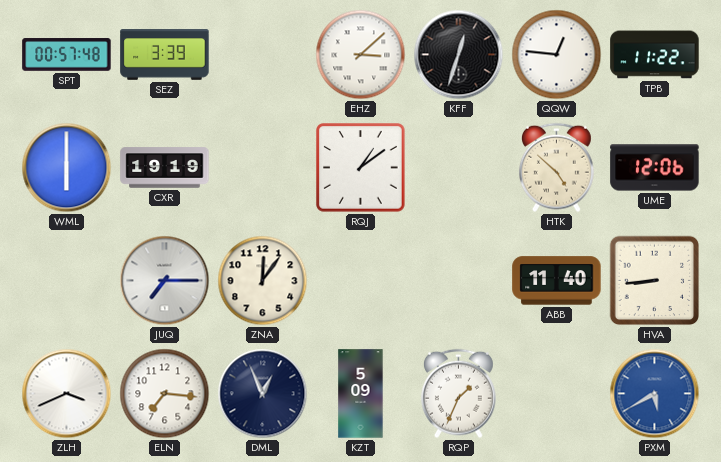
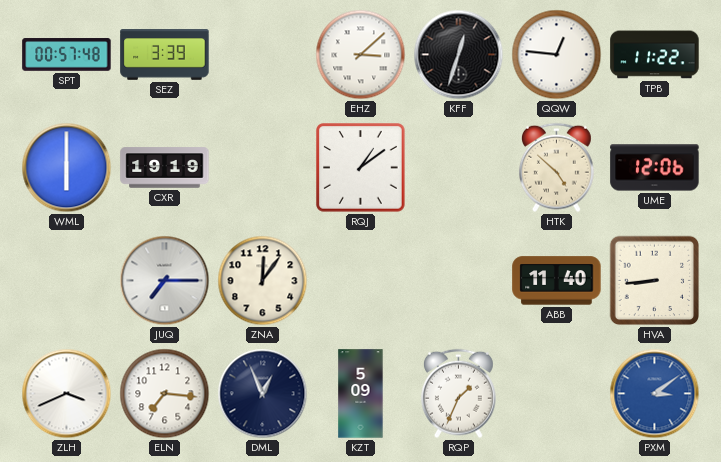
PXM: 5:40 -> 3:09
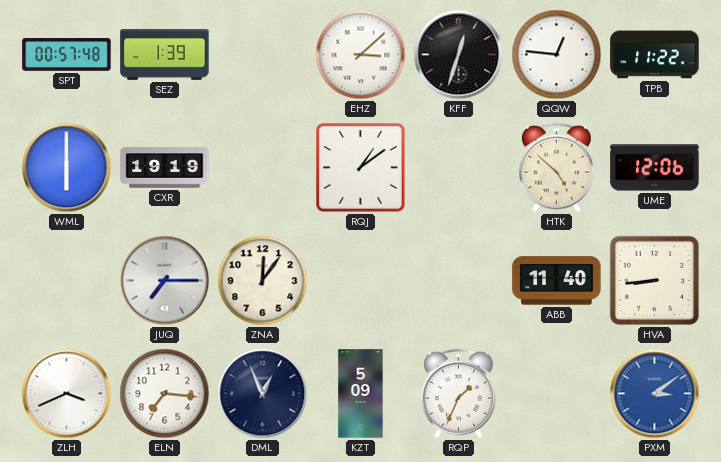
SEZ: 3:39 -> 1:39
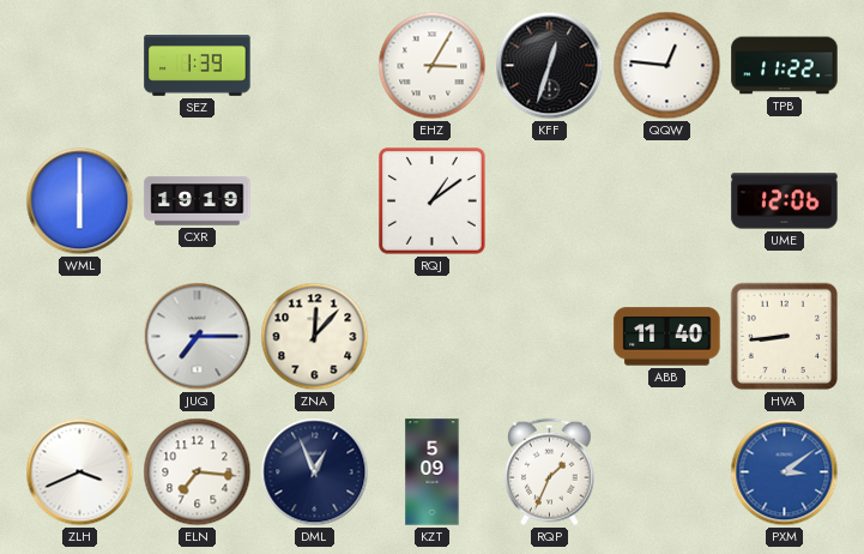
SPT: 00:57 -> none
EHZ: 3:08 -> 3:05
HTK: 4:52 -> none
ZNA: 12:06 -> 12:07
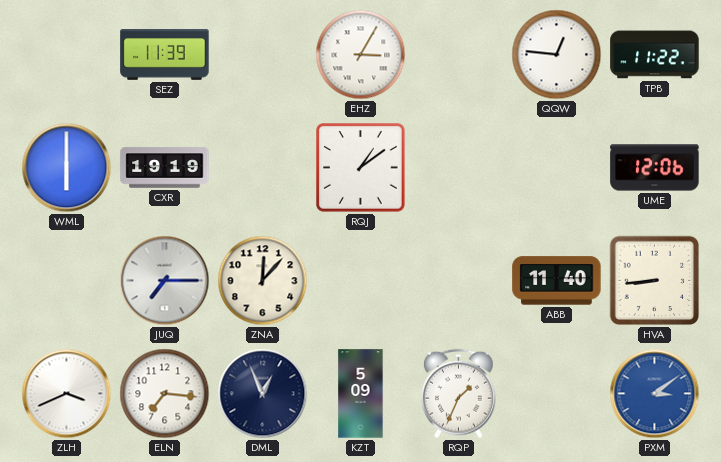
SEZ: 1:39 -> 11:39
KFF: 12:33 -> none
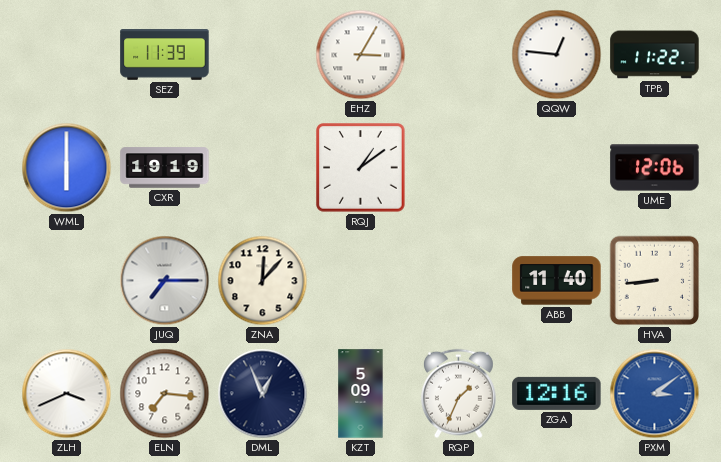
ZGA: none -> 12:16
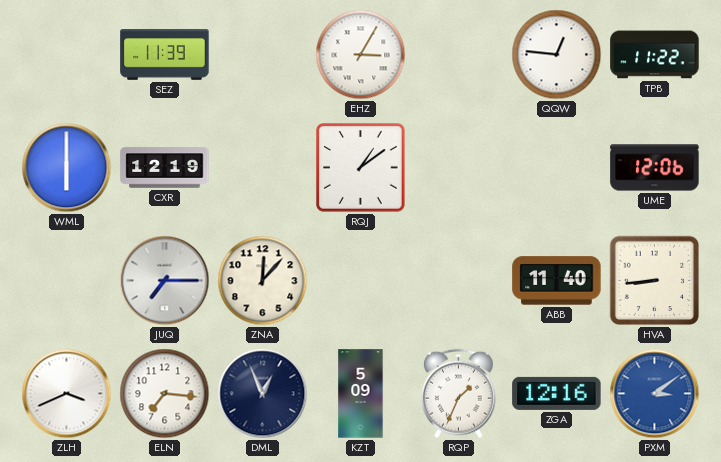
CXR: 19:19 -> 12:19
